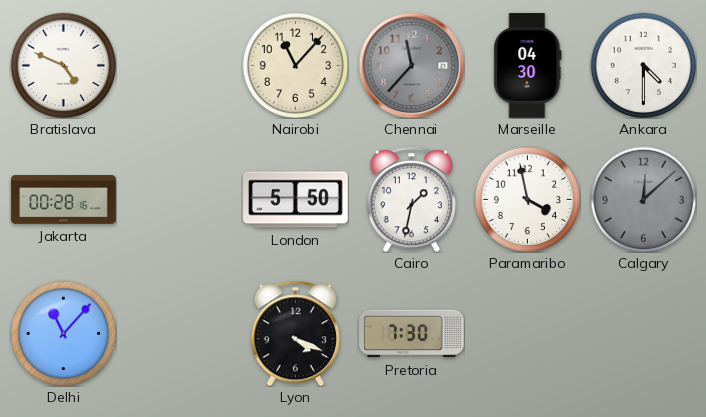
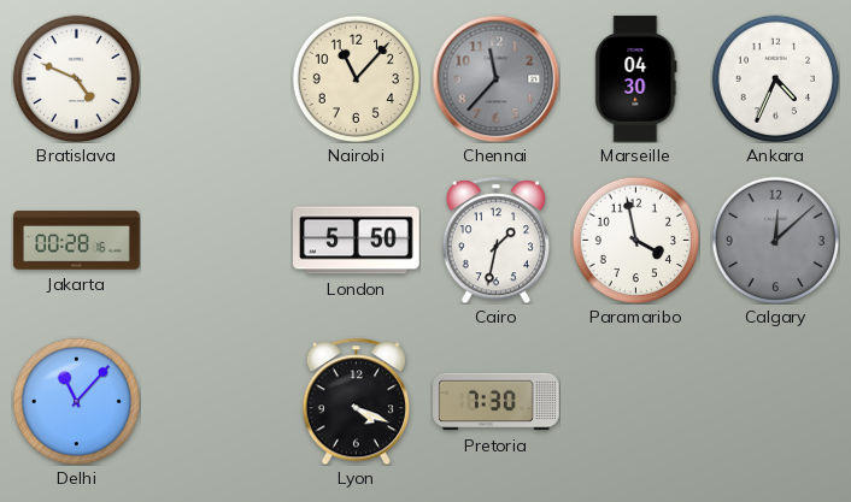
Ankara: 4:30 -> 4:34
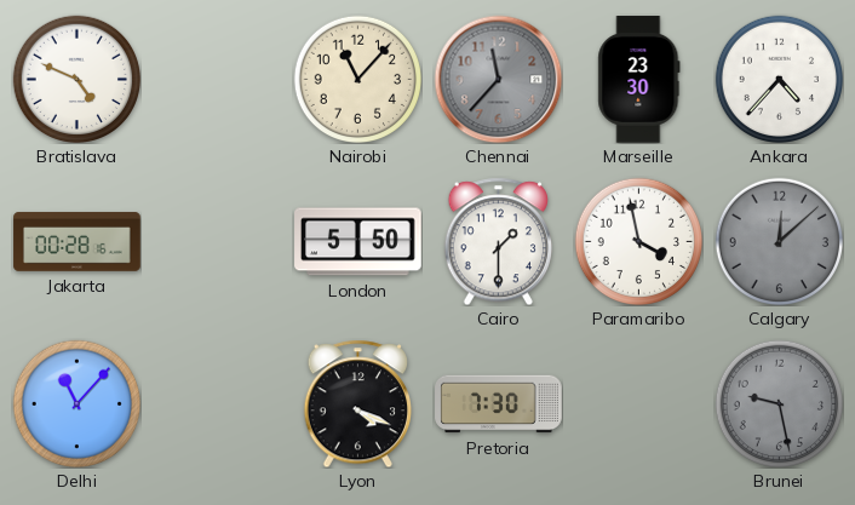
Marseille: 04:30 -> 23:30
Ankara: 4:34 -> 4:37
Cairo: 1:32 -> 1:30
Brunei: none -> 9:28
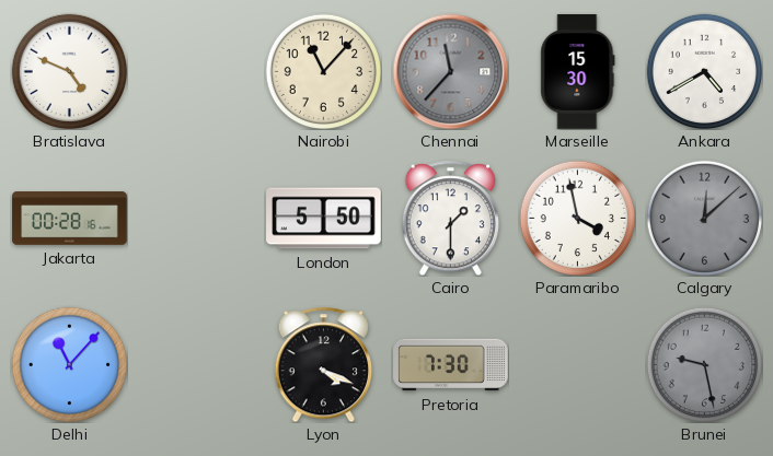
Marseille: 23:30 -> 15:30
Ankara: 4:37 -> 4:40
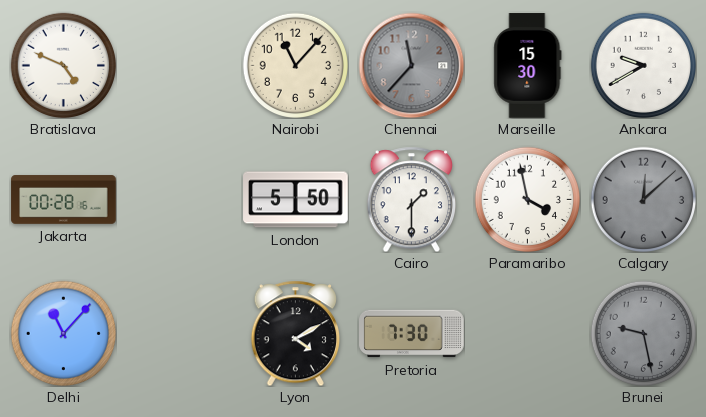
Ankara: 4:40 -> 9:40
Lyon: 4:19 -> 4:10
